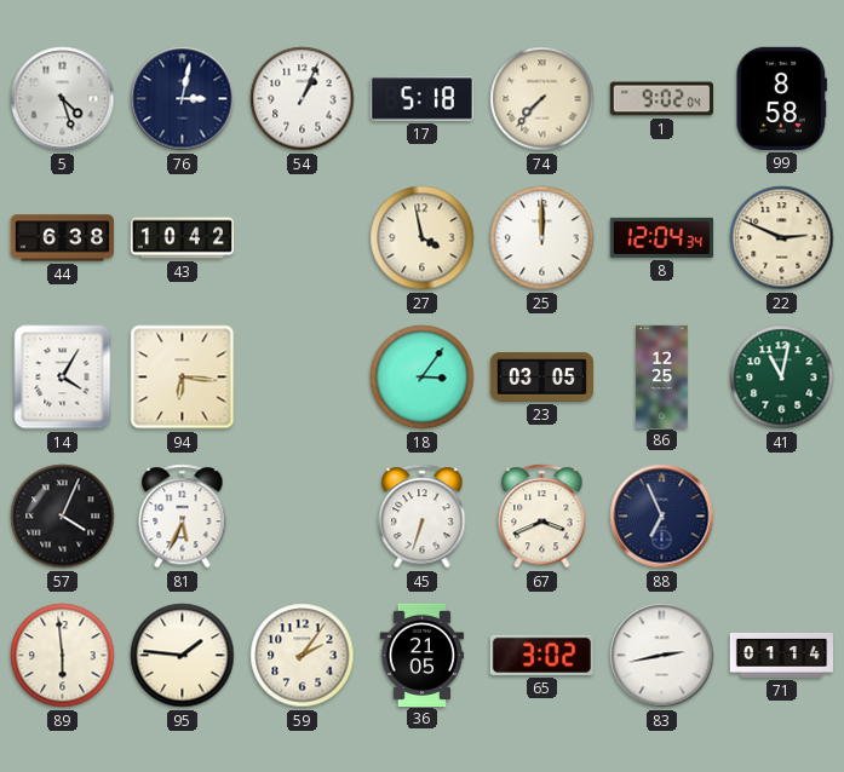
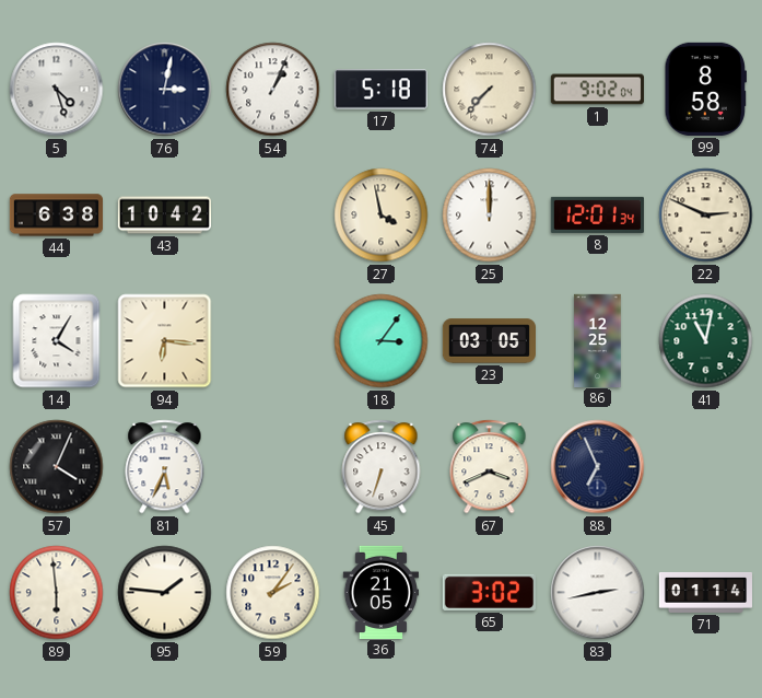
8: 12:04 -> 12:01
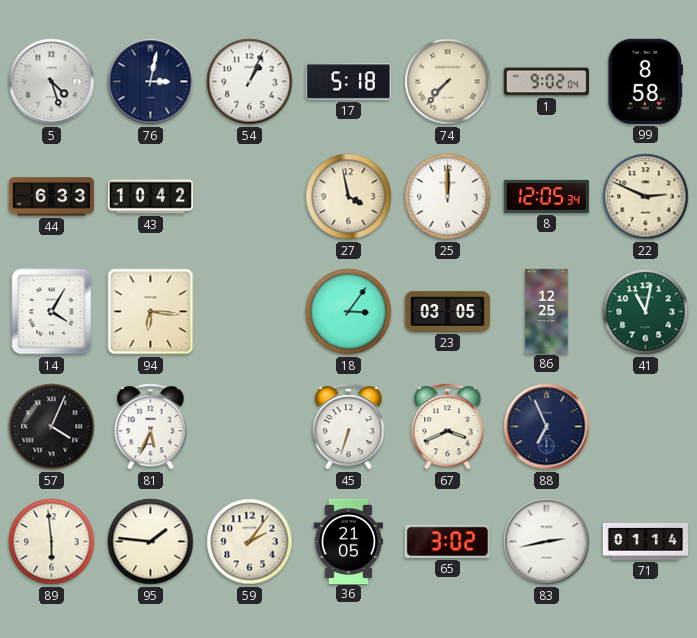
44: 6:38 -> 6:33
8: 12:01 -> 12:05
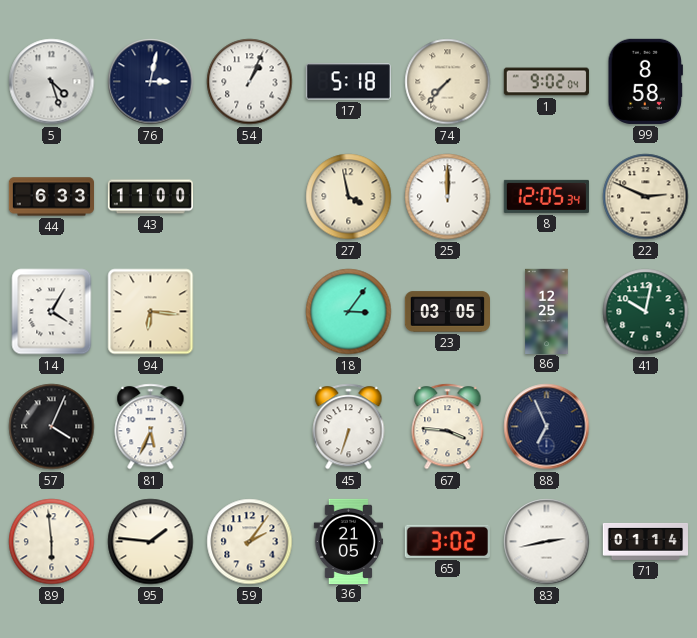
43: 10:42 -> 11:00
41: 11:02 -> 10:02
67: 3:41 -> 3:46
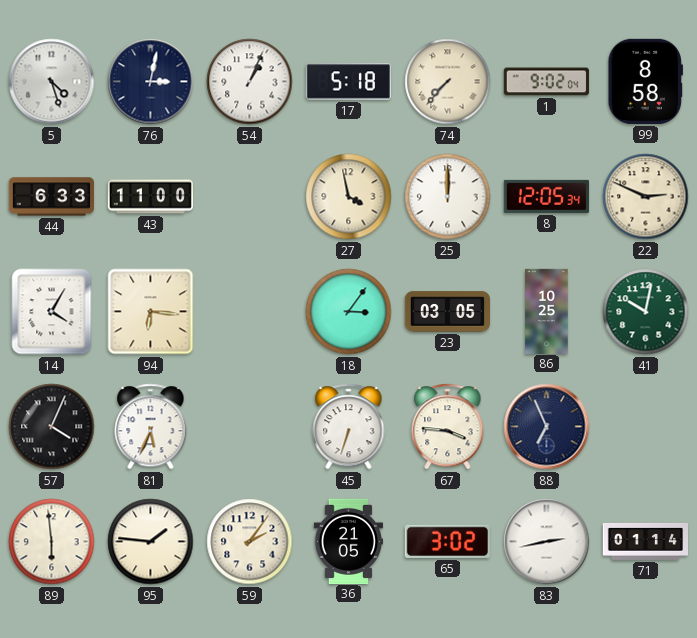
86: 12:25 -> 10:25
